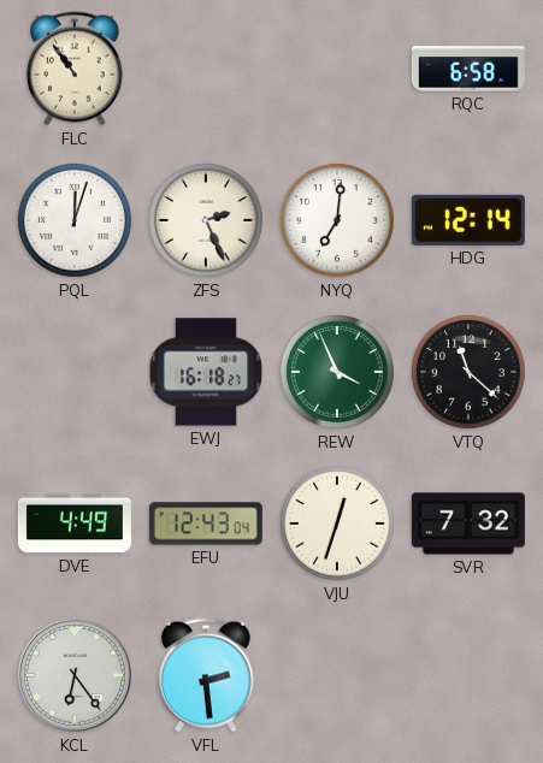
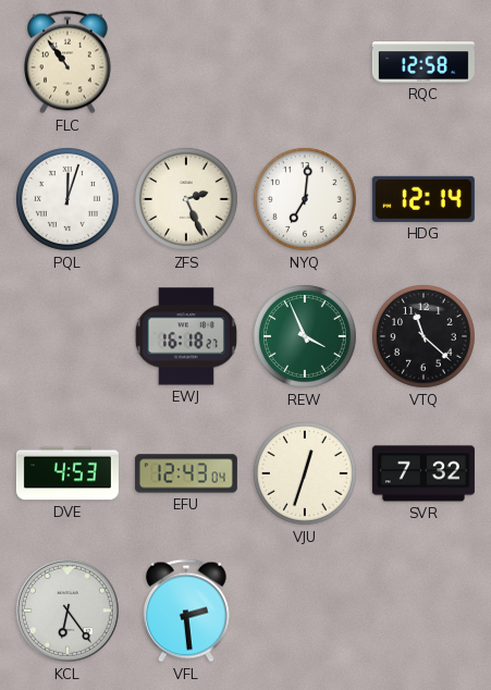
RQC: 6:58 -> 12:58
DVE: 4:49 -> 4:53
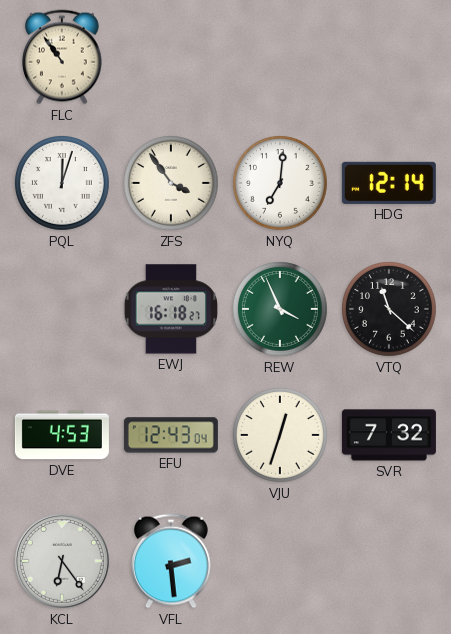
RQC: 12:58 -> none
ZFS: 2:26 -> 3:54
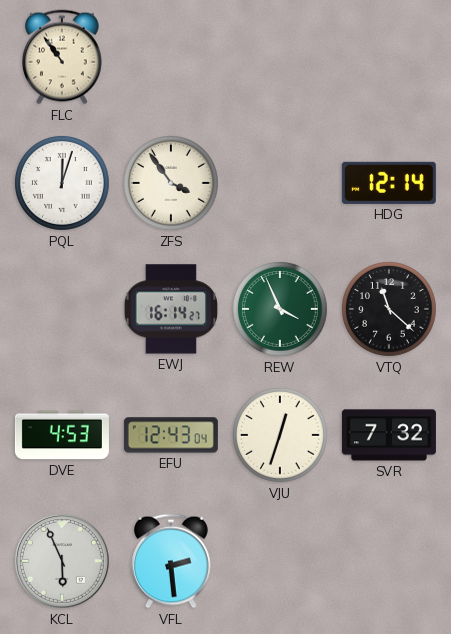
NYQ: 7:01 -> none
EWJ: 16:18 -> 16:14
KCL: 6:24 -> 5:56
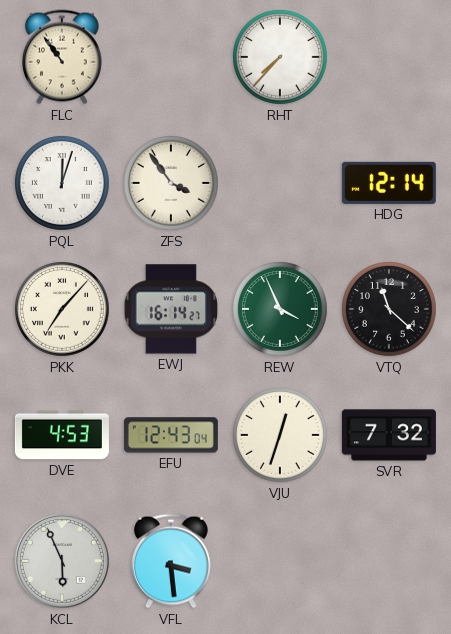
RHT: none -> 7:37
PKK: none -> 7:07
VFL: 2:29 -> 3:29
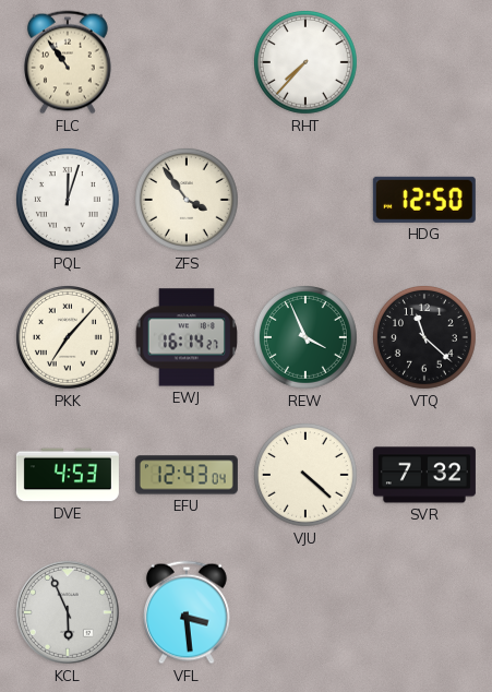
HDG: 12:14 -> 12:50
VJU: 12:33 -> 4:22
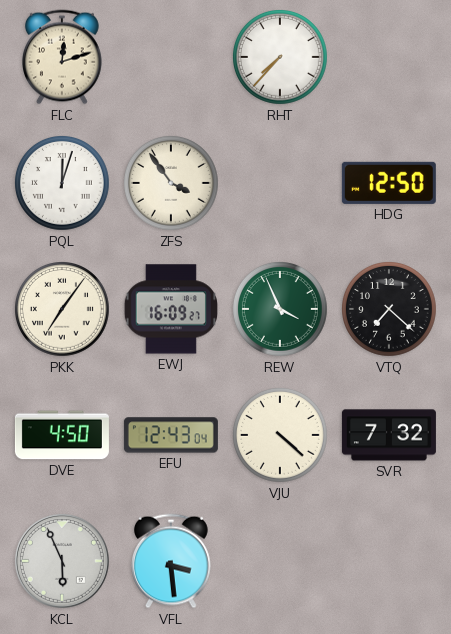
FLC: 10:54 -> 12:12
PKK: 7:07 -> 7:06
EWJ: 16:14 -> 16:09
VTQ: 11:22 -> 7:22
DVE: 4:53 -> 4:50
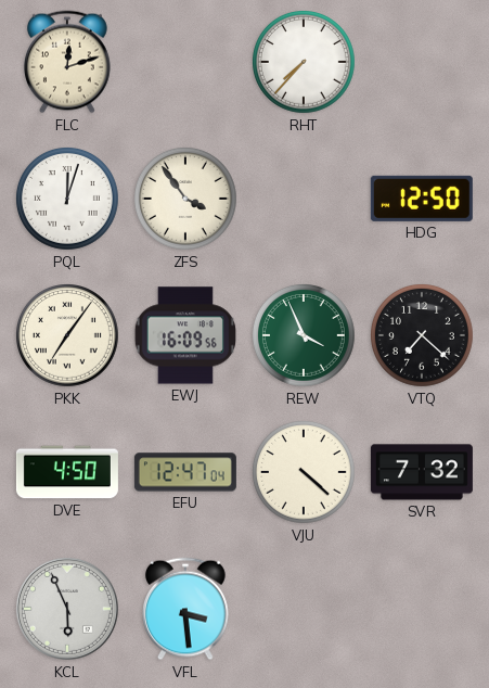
EWJ: 16:09:27 -> 16:09:56
EFU: 12:43 -> 12:47
